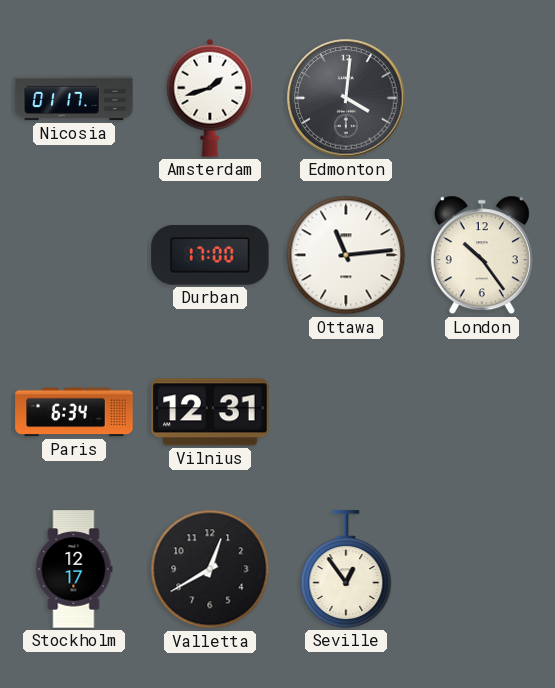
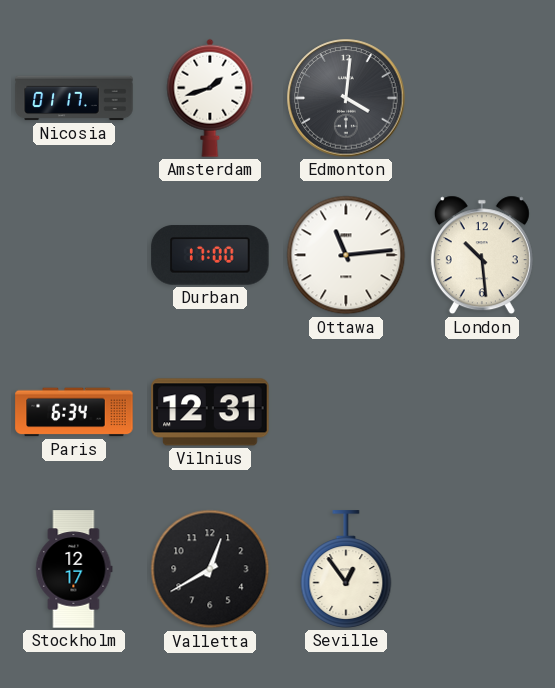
London: 10:24 -> 10:29
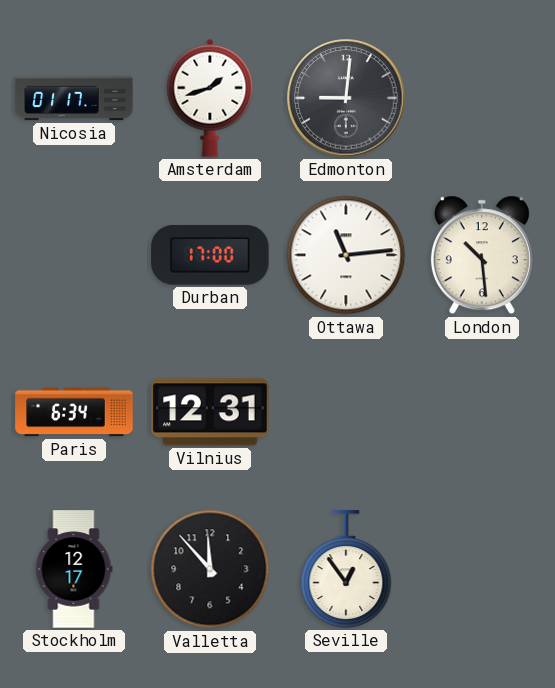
Edmonton: 4:01 -> 9:01
Valletta: 12:40 -> 11:53
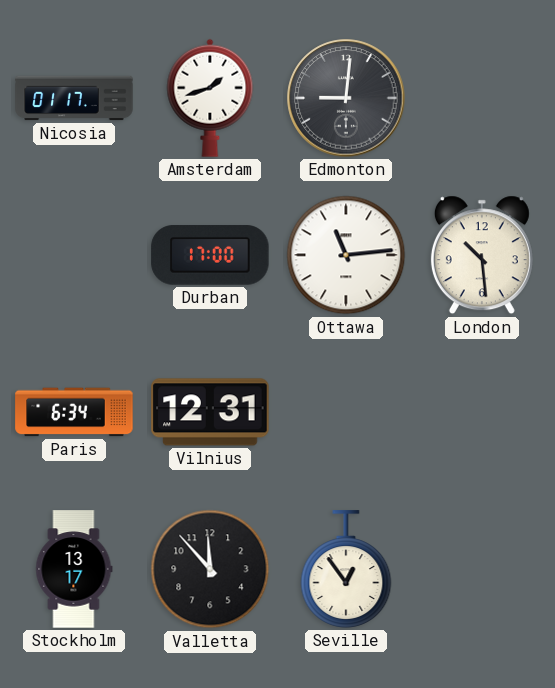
Stockholm: 12:17 -> 13:17
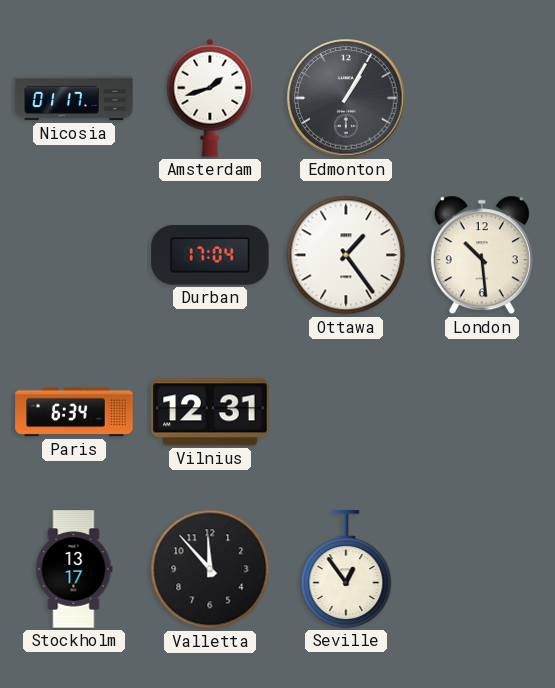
Edmonton: 9:01 -> 1:05
Durban: 17:00 -> 17:04
Ottawa: 11:14 -> 1:24
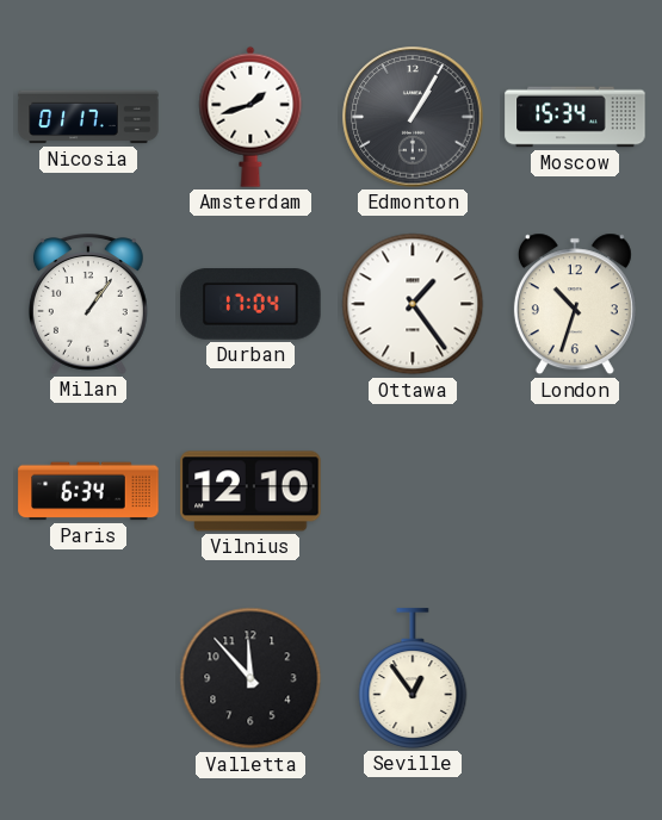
Moscow: none -> 15:34
Milan: none -> 1:06
London: 10:29 -> 10:33
Vilnius: 12:31 -> 12:10
Stockholm: 13:17 -> none
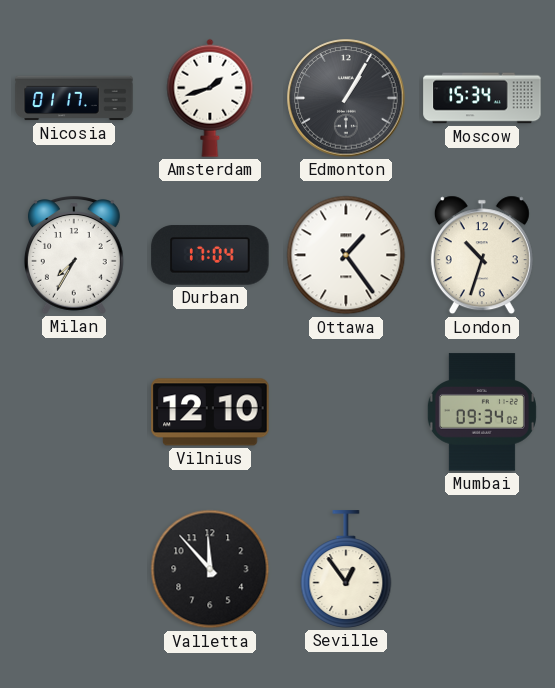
Milan: 1:06 -> 7:35
Paris: 6:34 -> none
Mumbai: none -> 09:34
